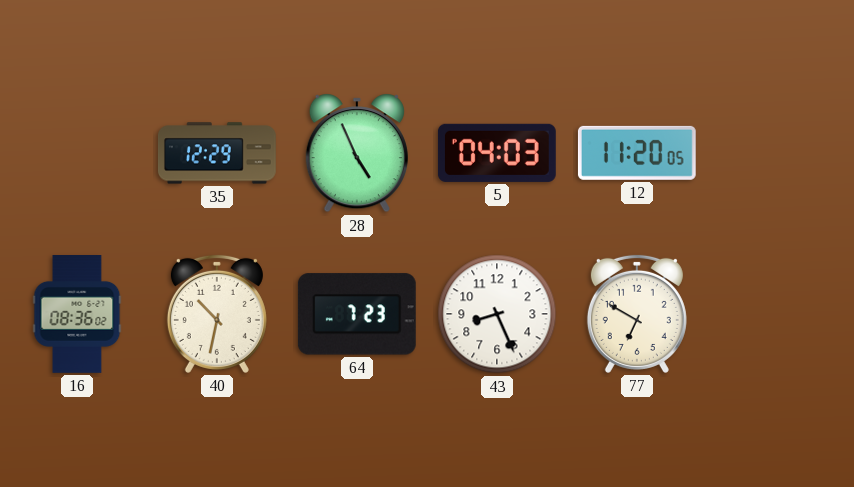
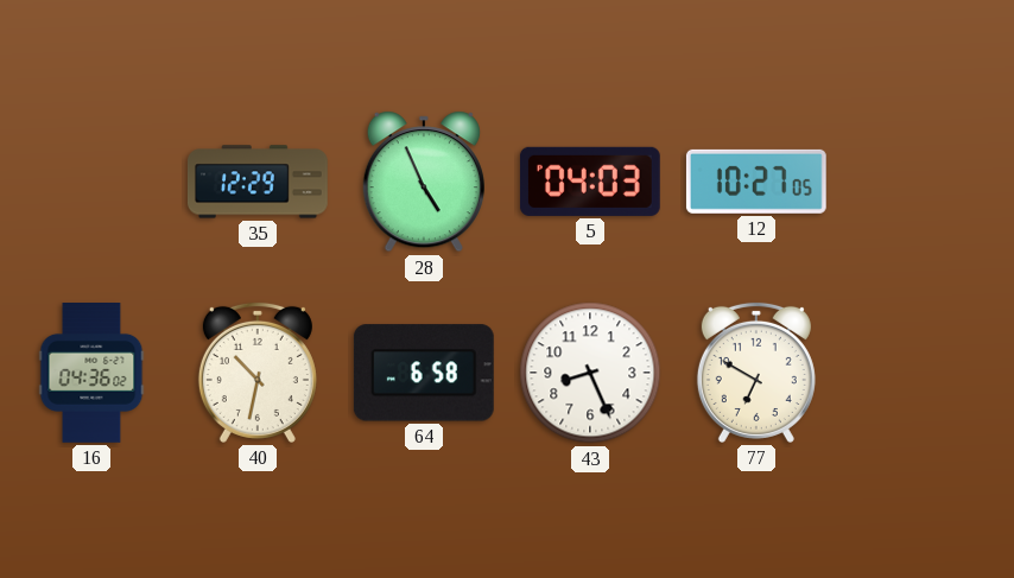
12: 11:20 -> 10:27
16: 08:36 -> 04:36
64: 7:23 -> 6:58
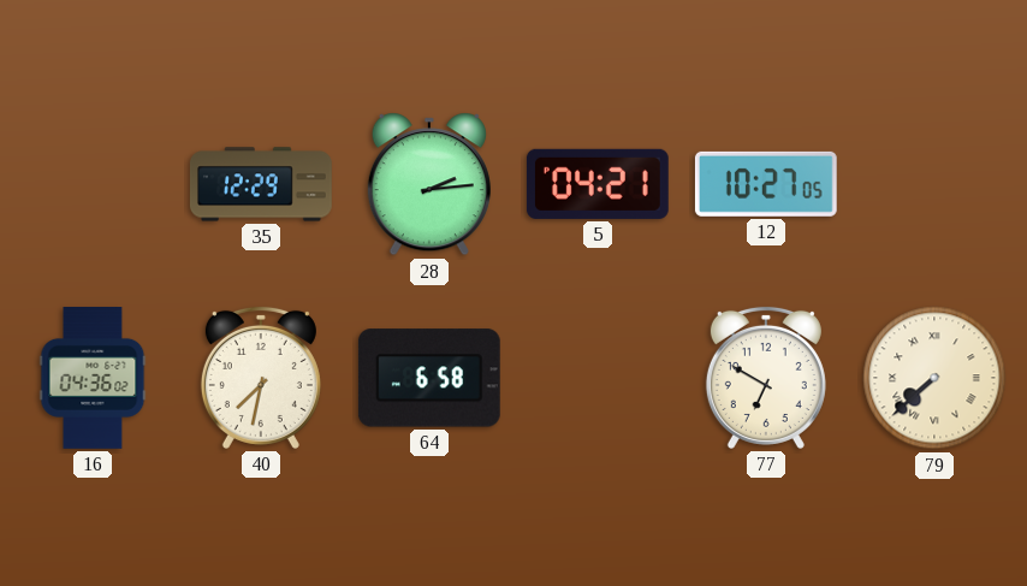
28: 4:56 -> 2:14
5: 04:03 -> 04:21
40: 10:32 -> 7:32
43: 8:26 -> none
79: none -> 7:38
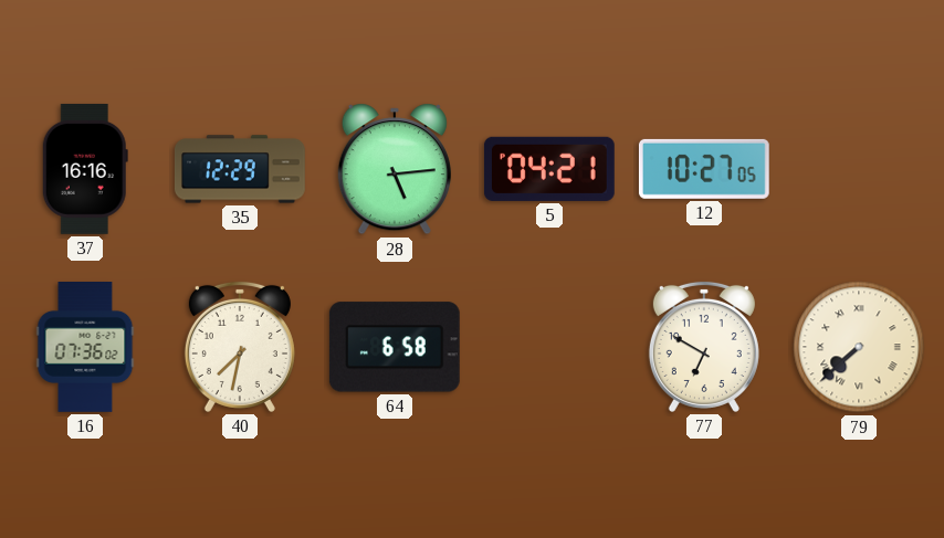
37: none -> 16:16
28: 2:14 -> 5:14
16: 04:36 -> 07:36
